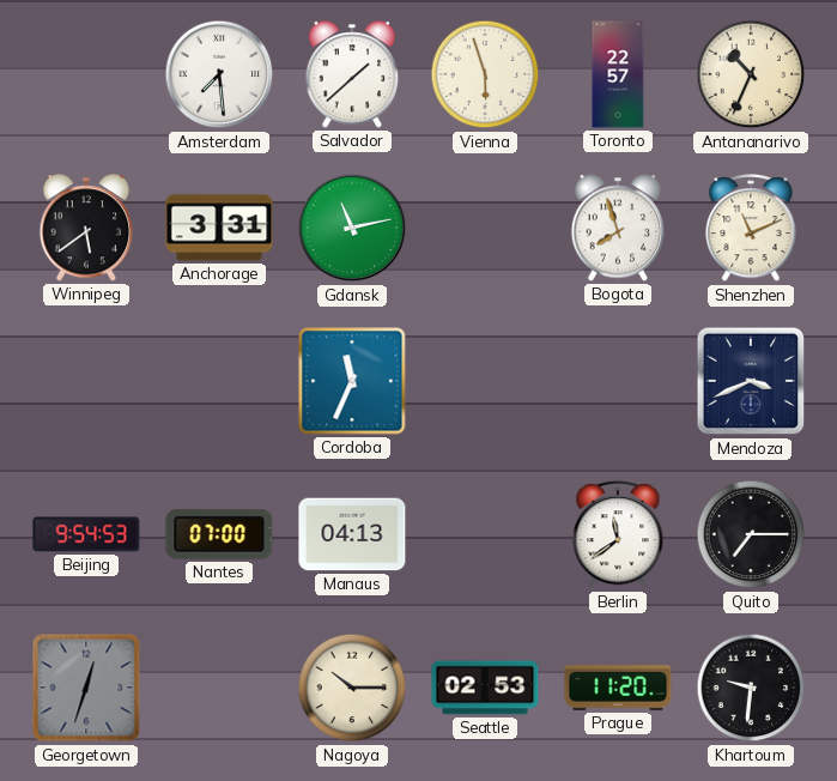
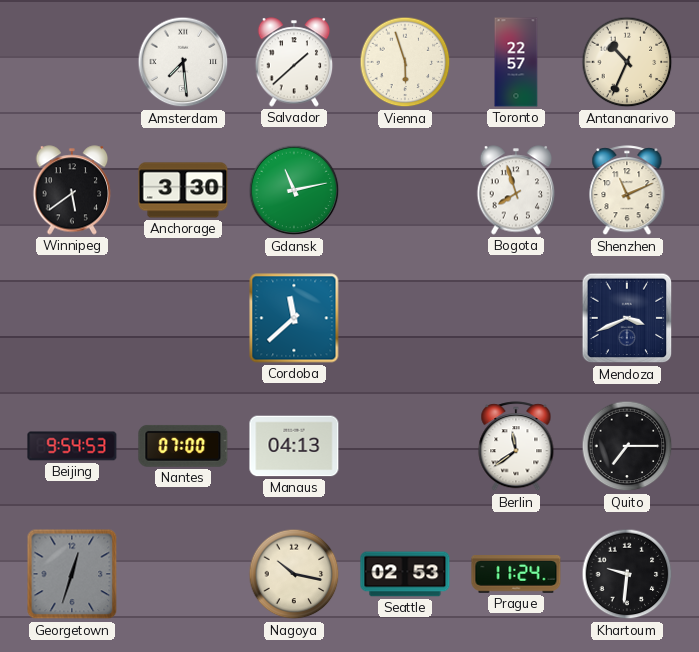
Anchorage: 3:31 -> 3:30
Cordoba: 11:34 -> 11:38
Nagoya: 10:15 -> 10:17
Prague: 11:20 -> 11:24
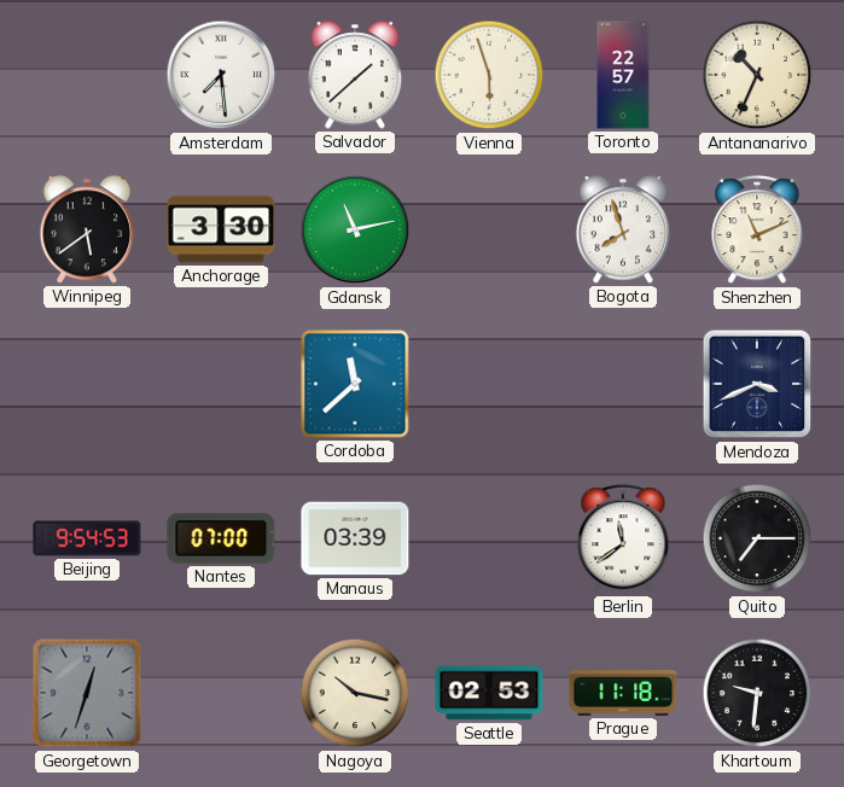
Manaus: 04:13 -> 03:39
Prague: 11:24 -> 11:18
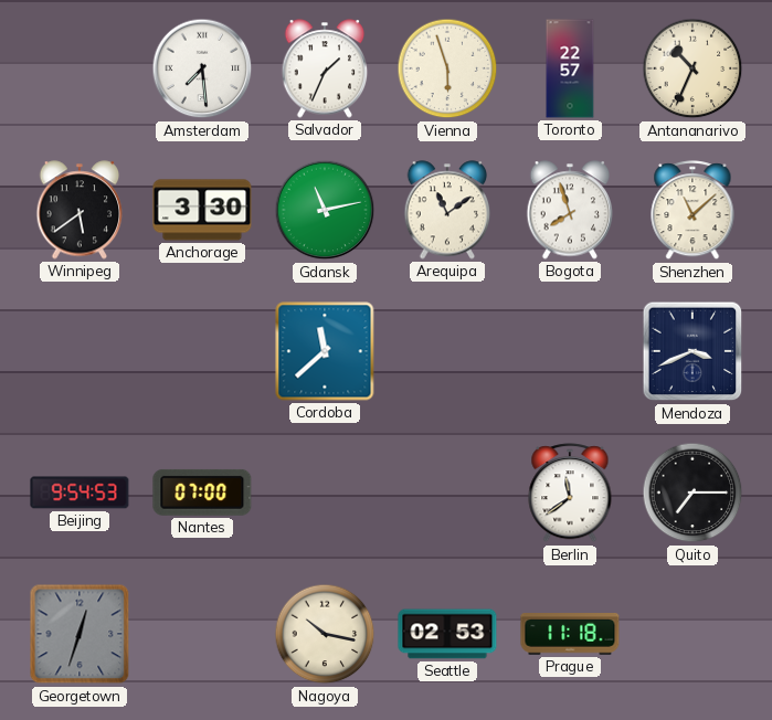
Salvador: 1:38 -> 1:34
Arequipa: none -> 11:09
Shenzhen: 11:11 -> 11:08
Manaus: 03:39 -> none
Khartoum: 9:31 -> none
